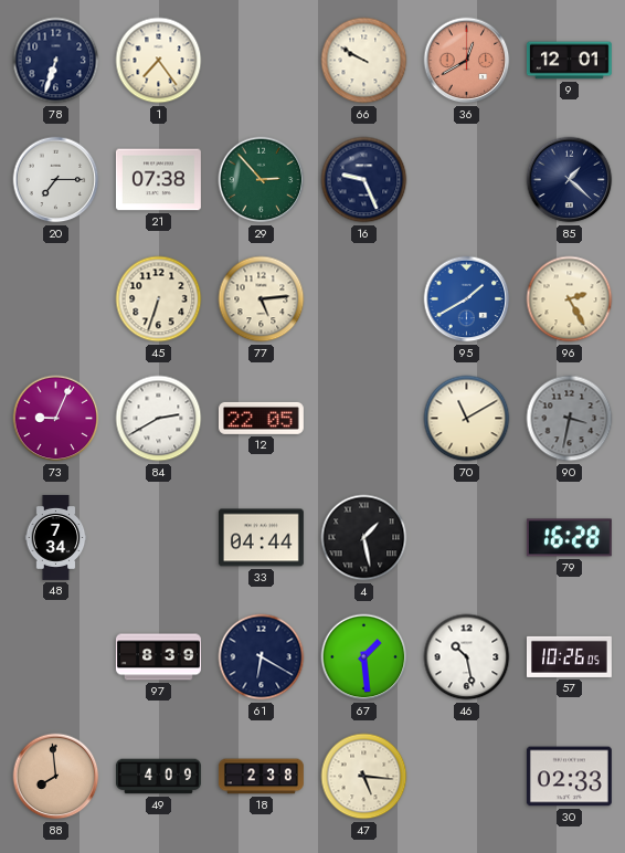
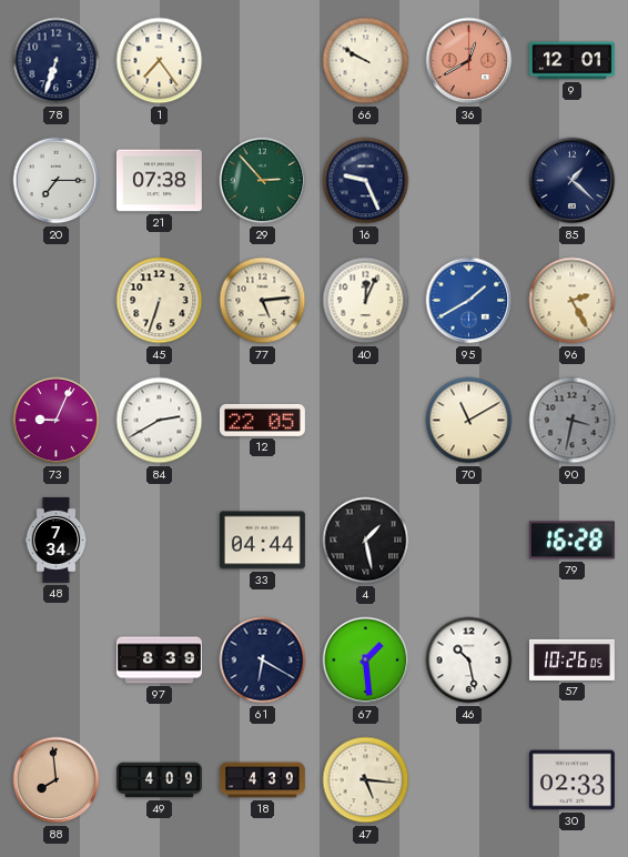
40: none -> 12:04
18: 2:38 -> 4:39
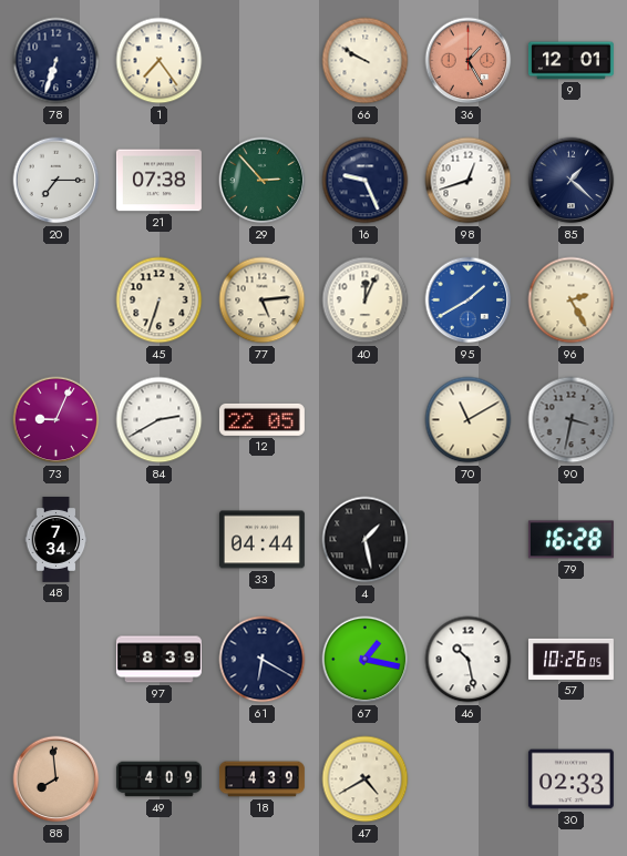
36: 12:40 -> 1:25
98: none -> 12:42
67: 1:29 -> 1:17
47: 5:16 -> 4:40
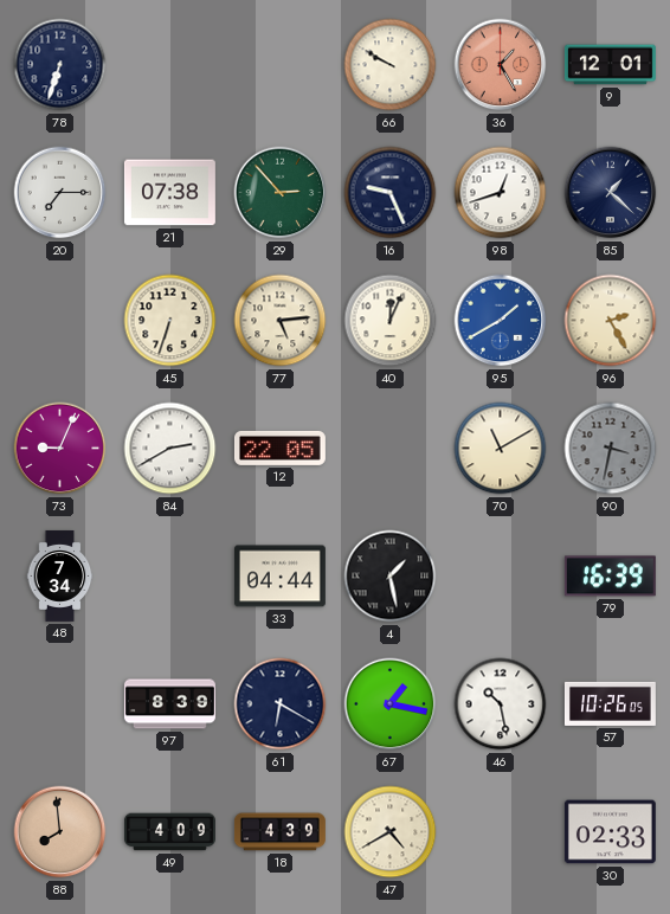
1: 7:24 -> none
79: 16:28 -> 16:39
